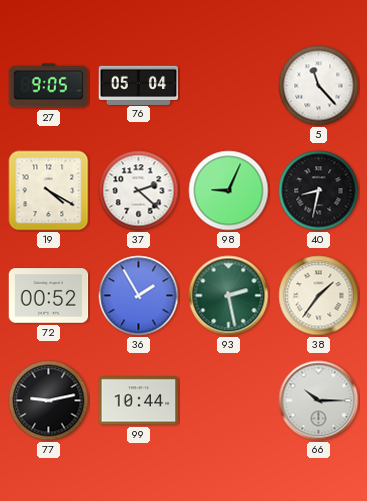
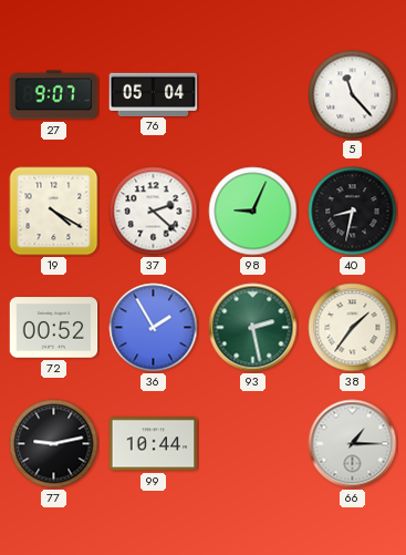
27: 9:05 -> 9:07
66: 10:15 -> 1:15
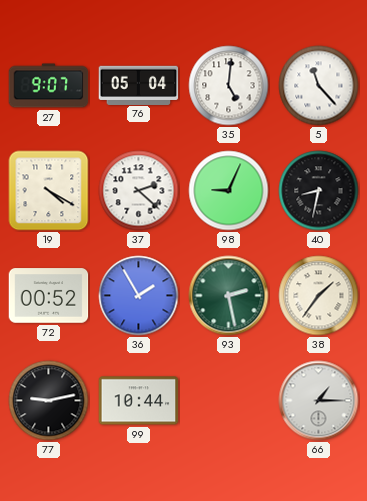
35: none -> 5:01
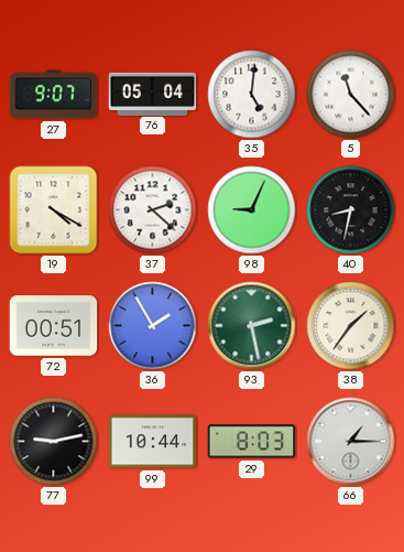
72: 00:52 -> 00:51
29: none -> 8:03
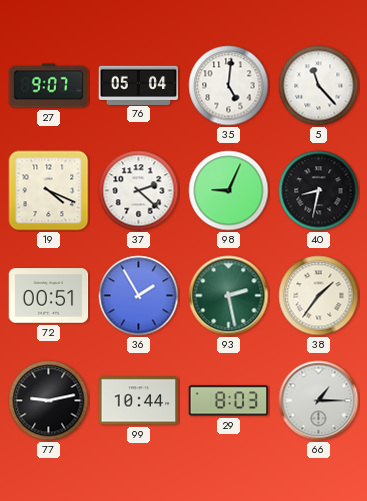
19: 4:20 -> 4:19
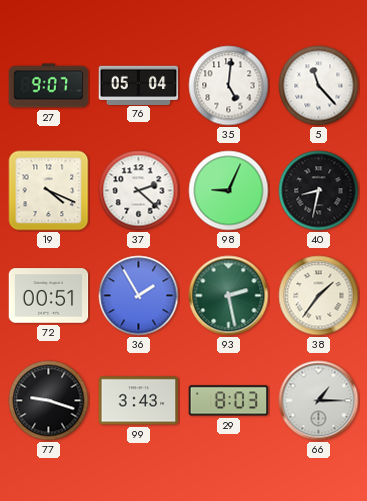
77: 9:13 -> 9:18
99: 10:44 -> 3:43
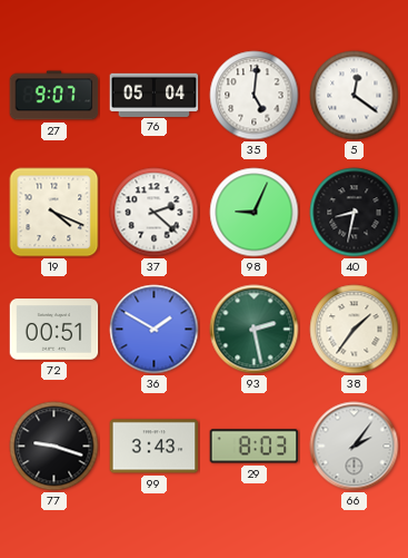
5: 11:23 -> 12:21
36: 1:55 -> 1:50
66: 1:15 -> 2:06
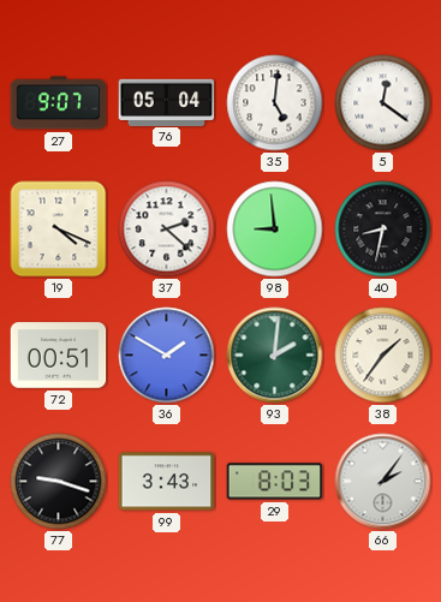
98: 9:04 -> 8:59
93: 2:28 -> 2:01
